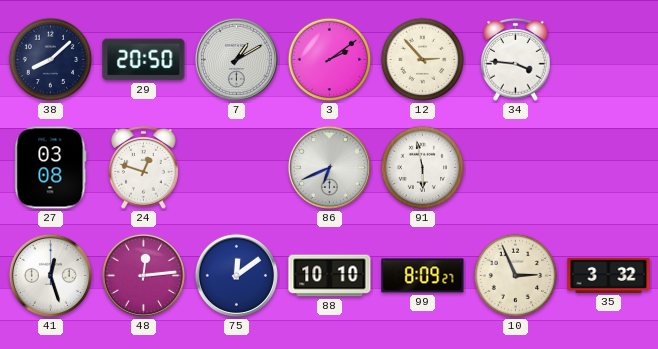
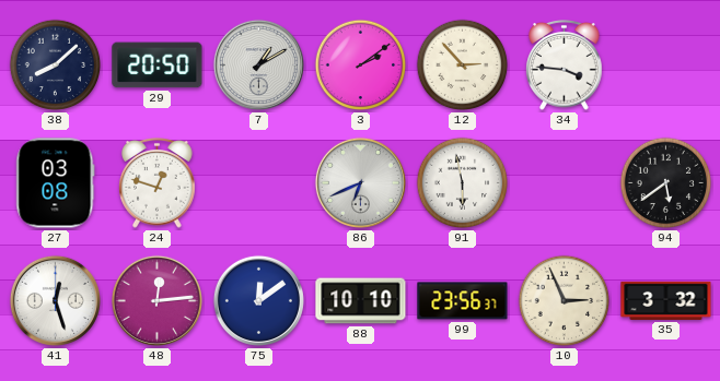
94: none -> 5:39
99: 8:09 -> 23:56
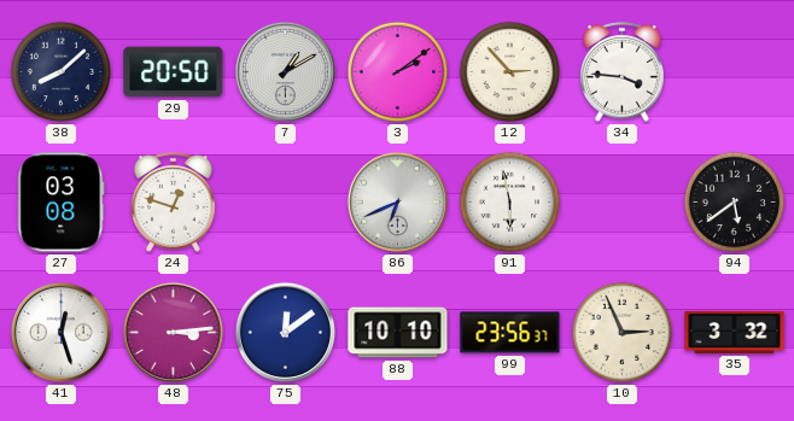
48: 12:14 -> 3:14
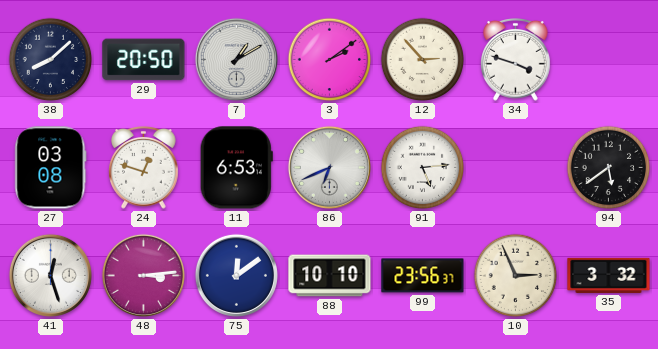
34: 3:46 -> 3:48
11: none -> 6:53
91: 5:58 -> 5:14
